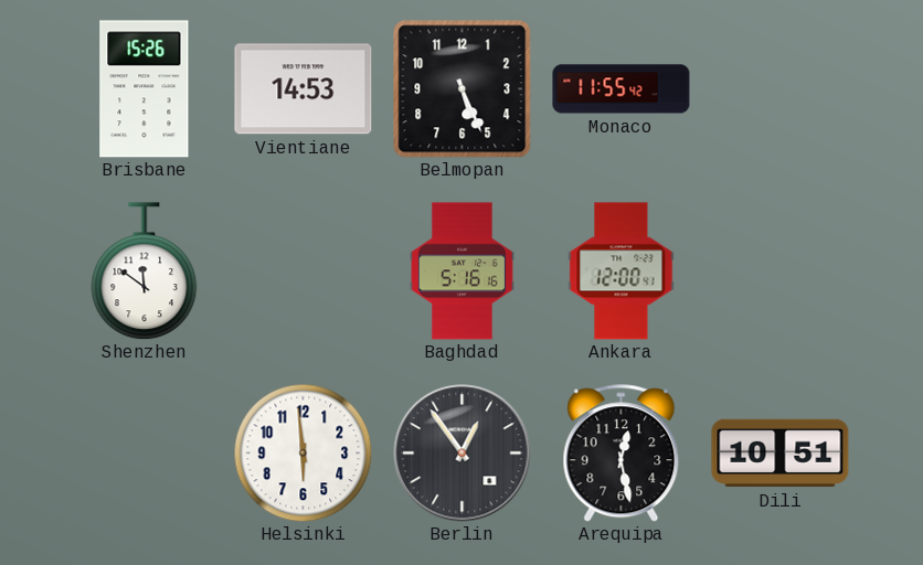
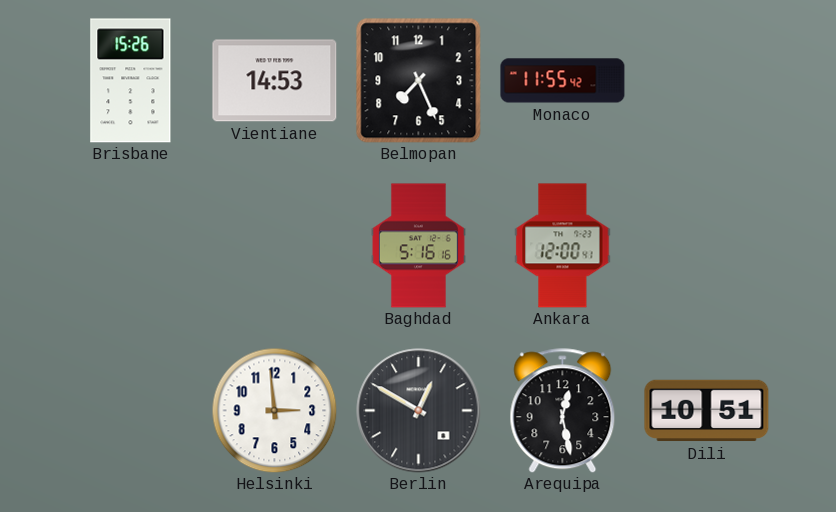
Belmopan: 5:26 -> 7:26
Shenzhen: 11:51 -> none
Helsinki: 5:59 -> 2:59
Berlin: 12:54 -> 12:50
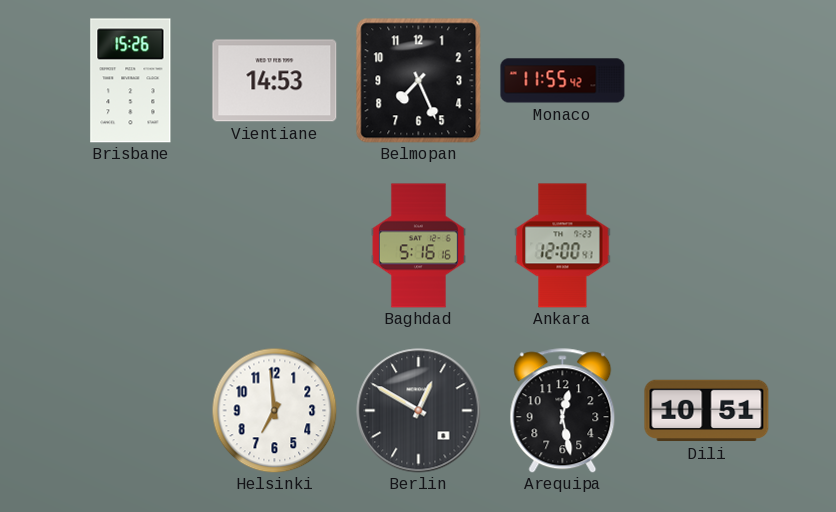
Helsinki: 2:59 -> 6:59
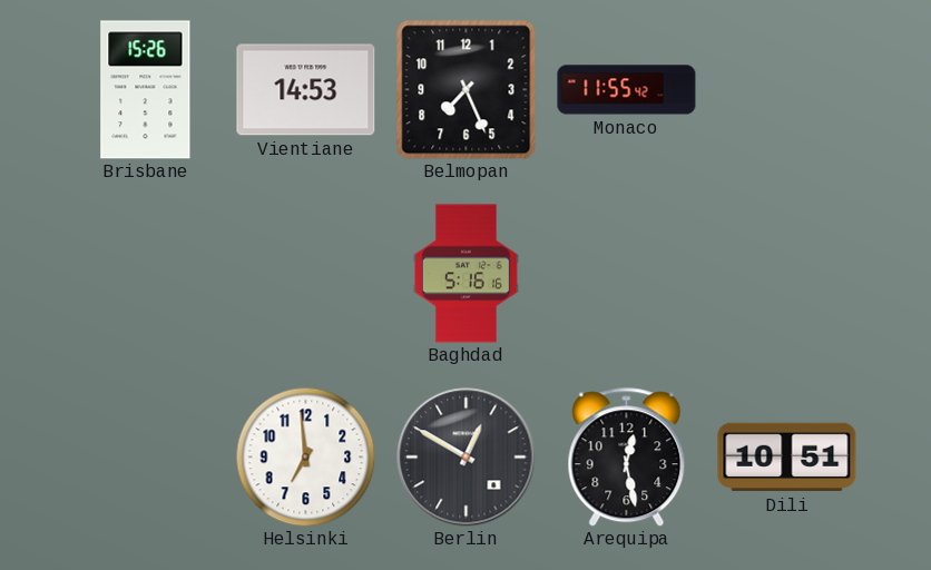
Ankara: 12:00 -> none
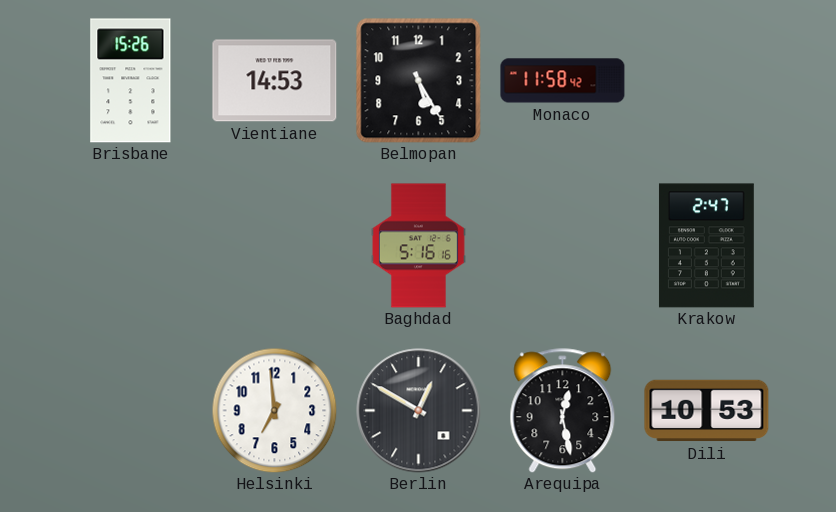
Belmopan: 7:26 -> 5:25
Monaco: 11:55 -> 11:58
Krakow: none -> 2:47
Dili: 10:51 -> 10:53
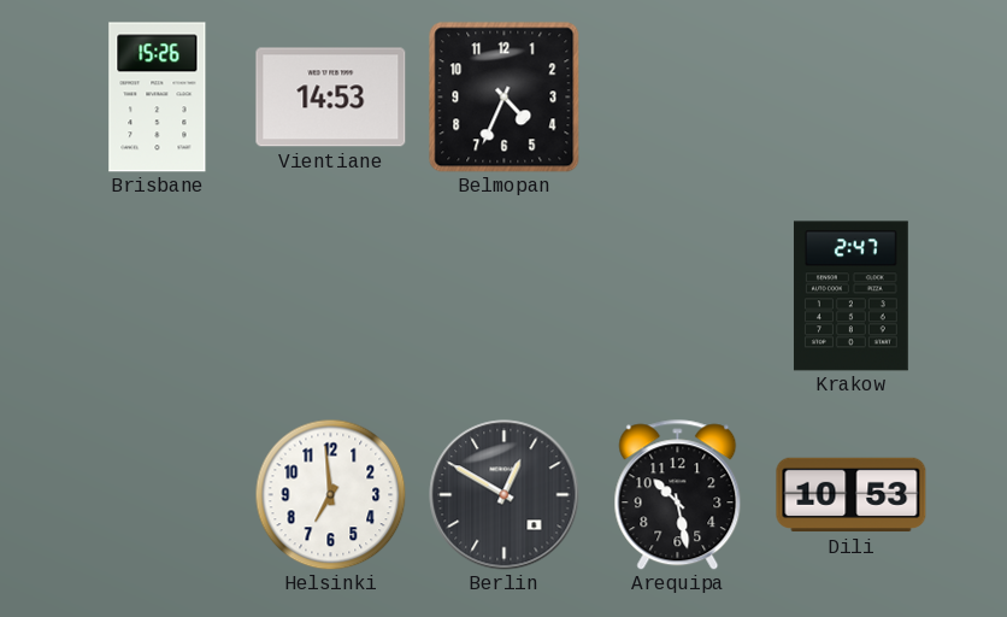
Belmopan: 5:25 -> 4:34
Monaco: 11:58 -> none
Baghdad: 5:16 -> none
Arequipa: 12:28 -> 10:28
